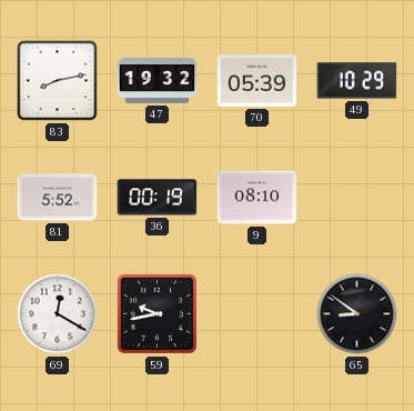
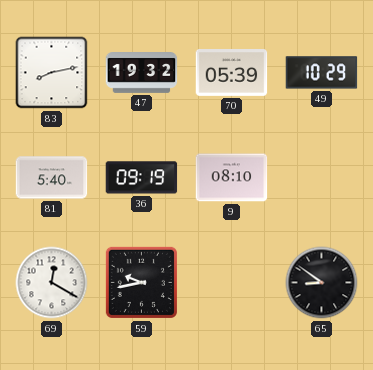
81: 5:52 -> 5:40
36: 00:19 -> 09:19
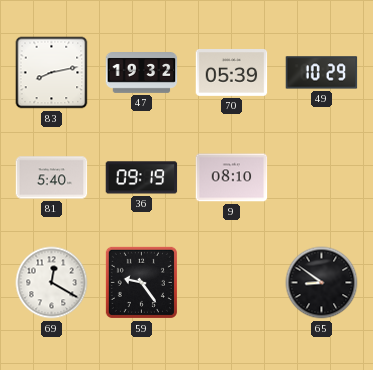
59: 9:43 -> 9:24
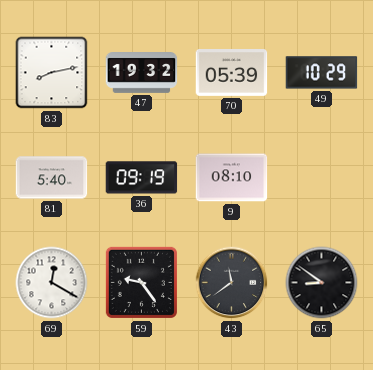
43: none -> 11:39
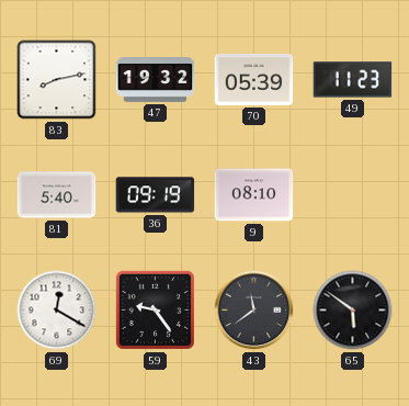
49: 10:29 -> 11:23
65: 8:51 -> 5:51
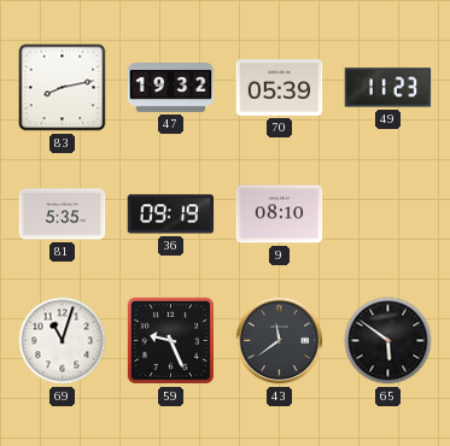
81: 5:40 -> 5:35
69: 12:20 -> 11:03
59: 9:24 -> 9:26
